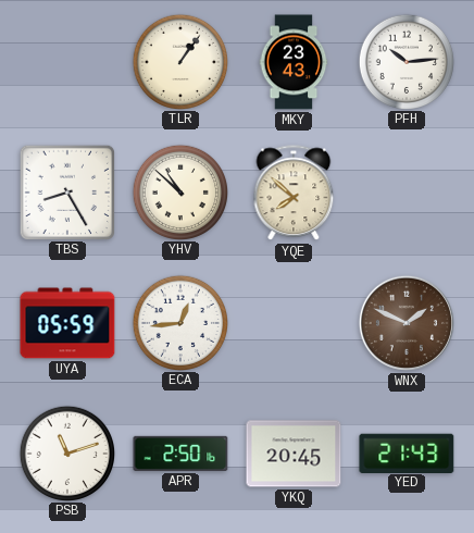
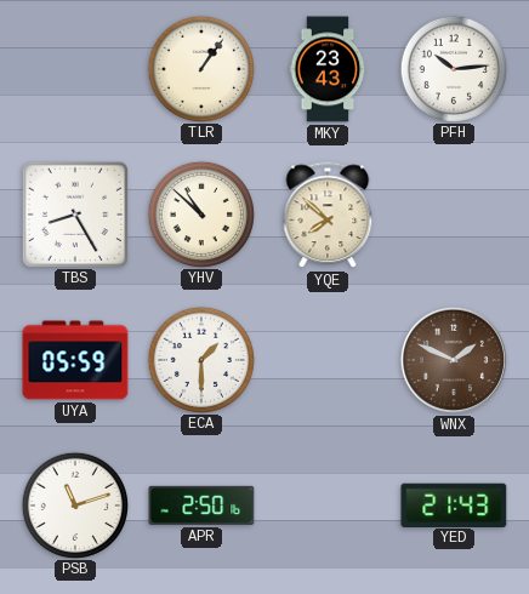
ECA: 12:44 -> 1:30
YKQ: 20:45 -> none
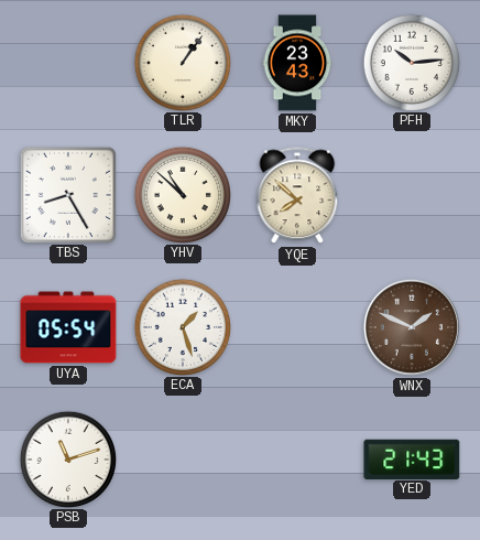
UYA: 05:59 -> 05:54
ECA: 1:30 -> 1:27
APR: 2:50 -> none
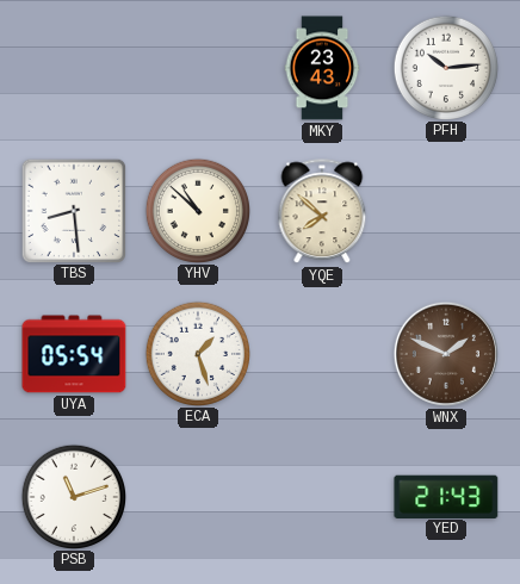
TLR: 1:06 -> none
TBS: 8:25 -> 8:29
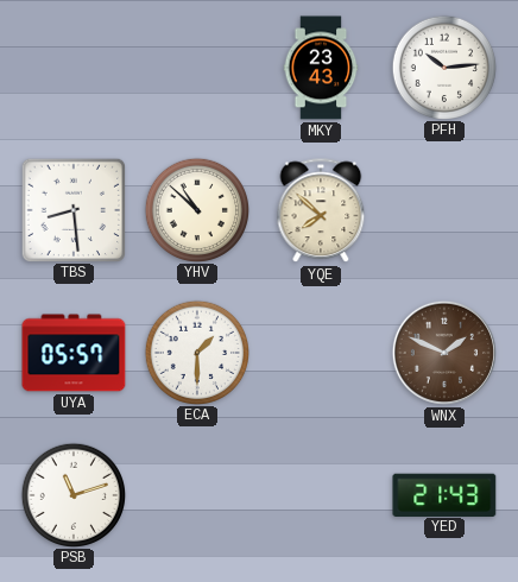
UYA: 05:54 -> 05:57
ECA: 1:27 -> 1:30
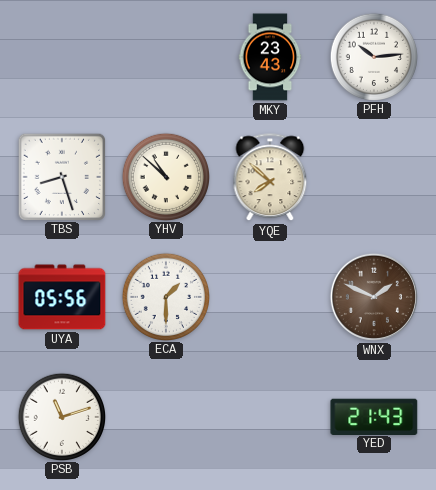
TBS: 8:29 -> 8:27
UYA: 05:57 -> 05:56
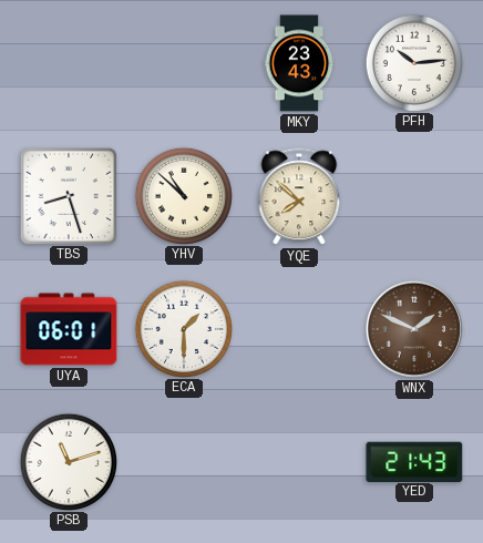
UYA: 05:56 -> 06:01
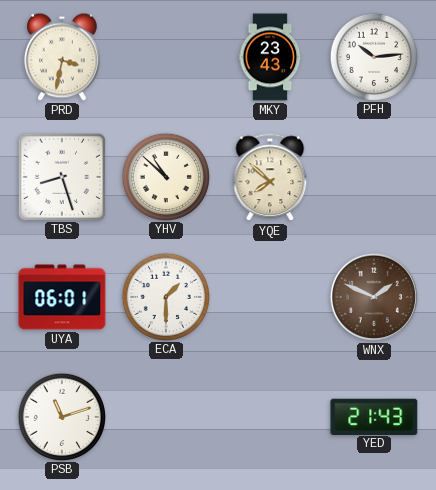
PRD: none -> 3:32
